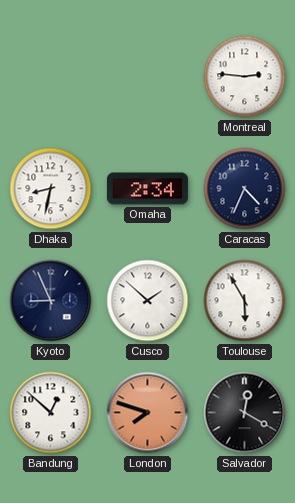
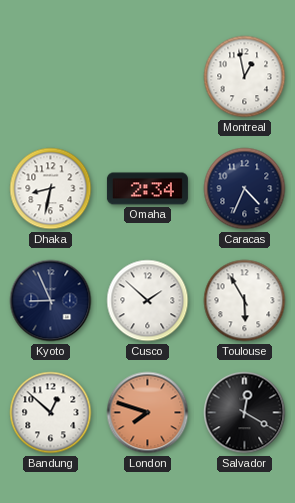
Montreal: 2:46 -> 12:58
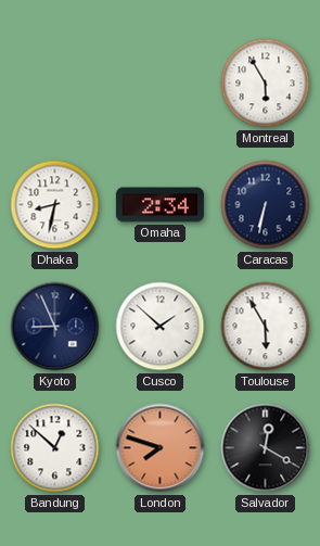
Montreal: 12:58 -> 5:55
Caracas: 4:34 -> 6:32
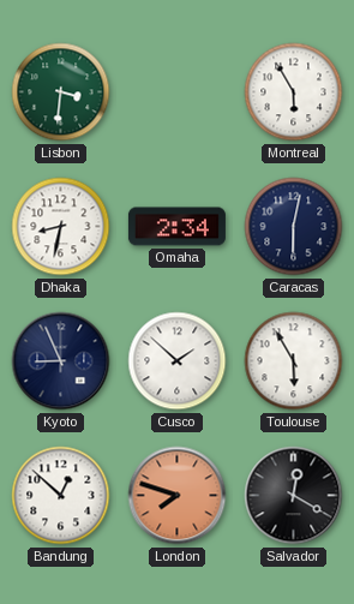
Lisbon: none -> 3:31
Caracas: 6:32 -> 6:02
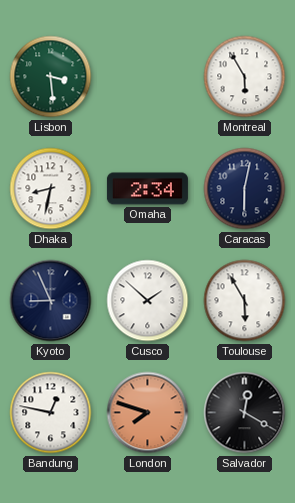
Lisbon: 3:31 -> 3:29
Bandung: 12:52 -> 12:47
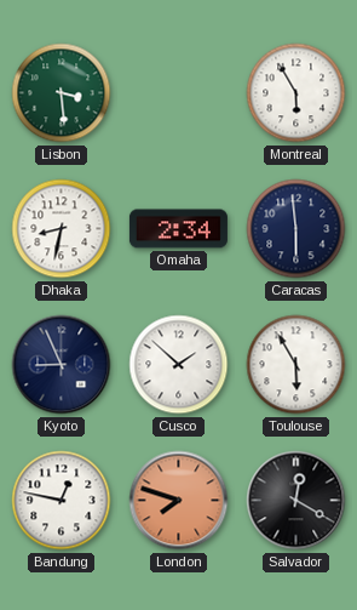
Caracas: 6:02 -> 5:59
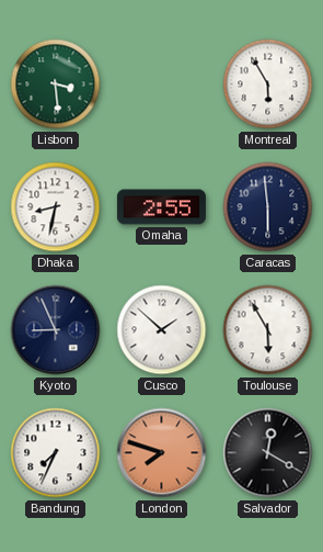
Omaha: 2:34 -> 2:55
Bandung: 12:47 -> 7:34
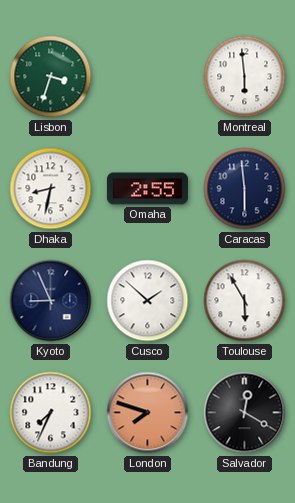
Lisbon: 3:29 -> 3:33
Montreal: 5:55 -> 5:59
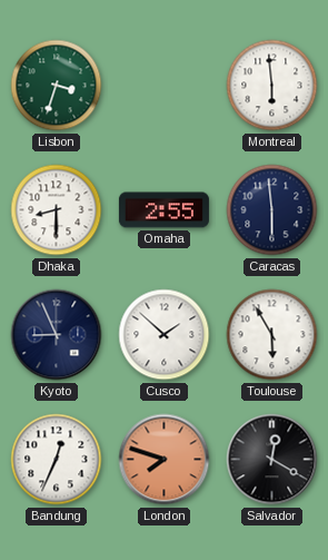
Dhaka: 8:32 -> 8:30
Bandung: 7:34 -> 12:34
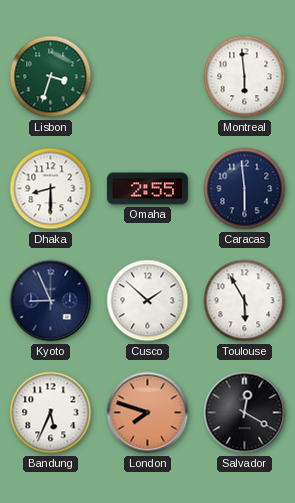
Bandung: 12:34 -> 5:34
